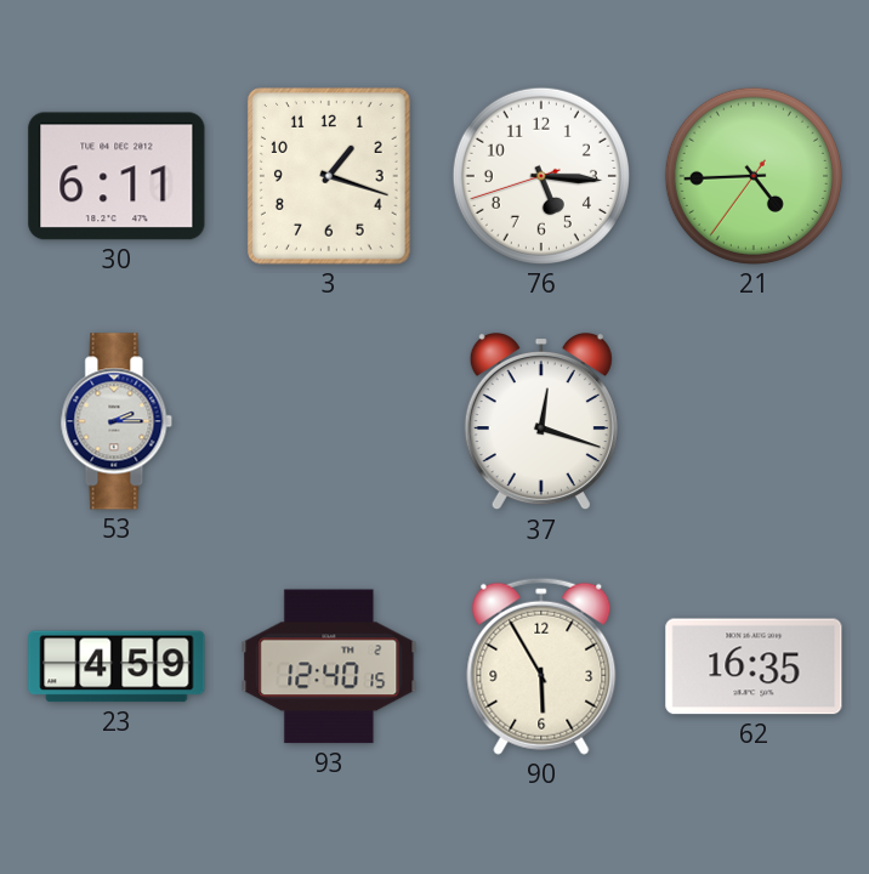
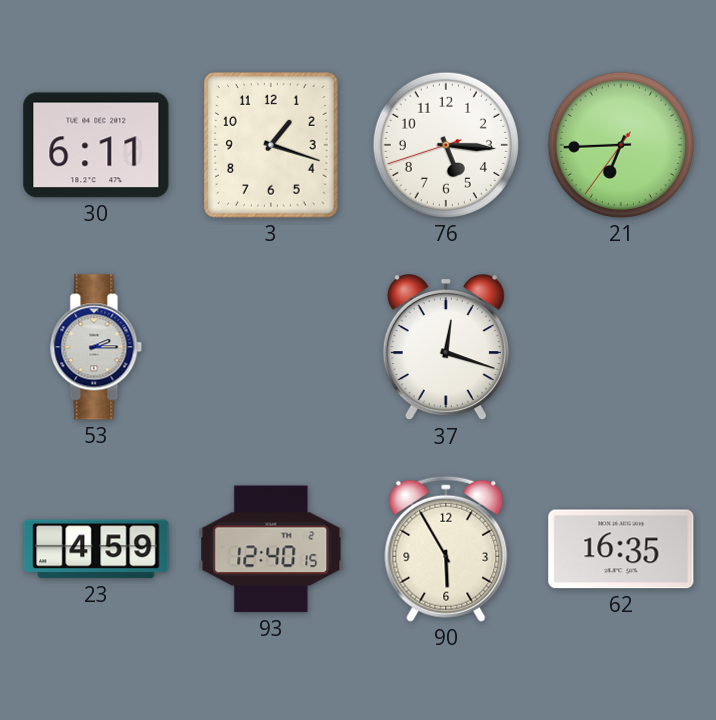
21: 4:44 -> 6:44
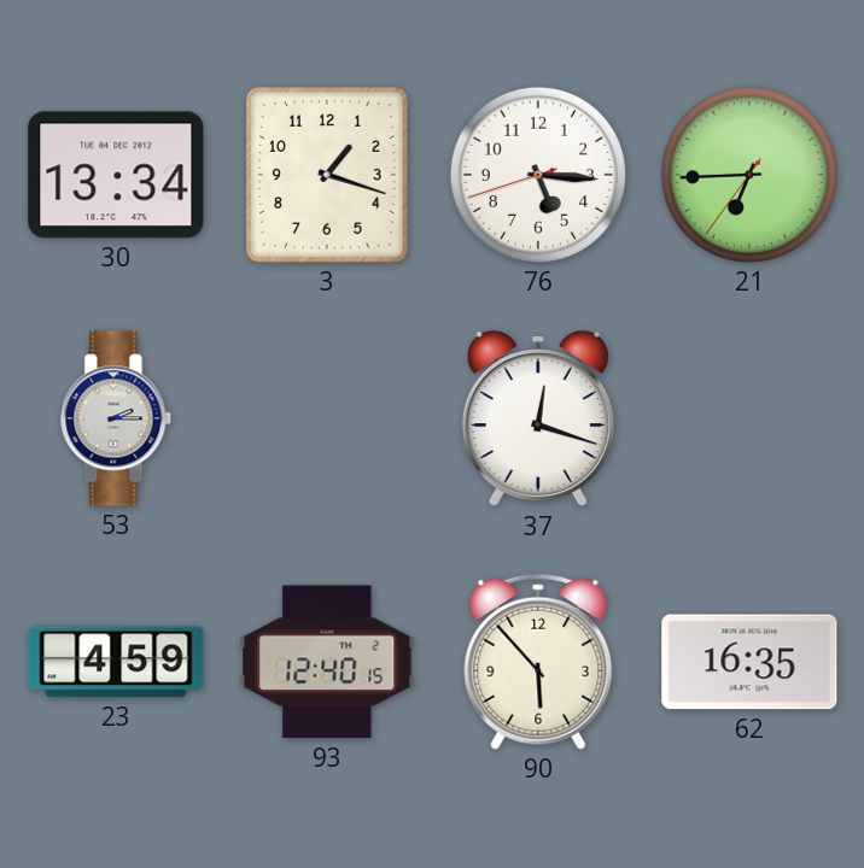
30: 6:11 -> 13:34
90: 5:55 -> 5:53
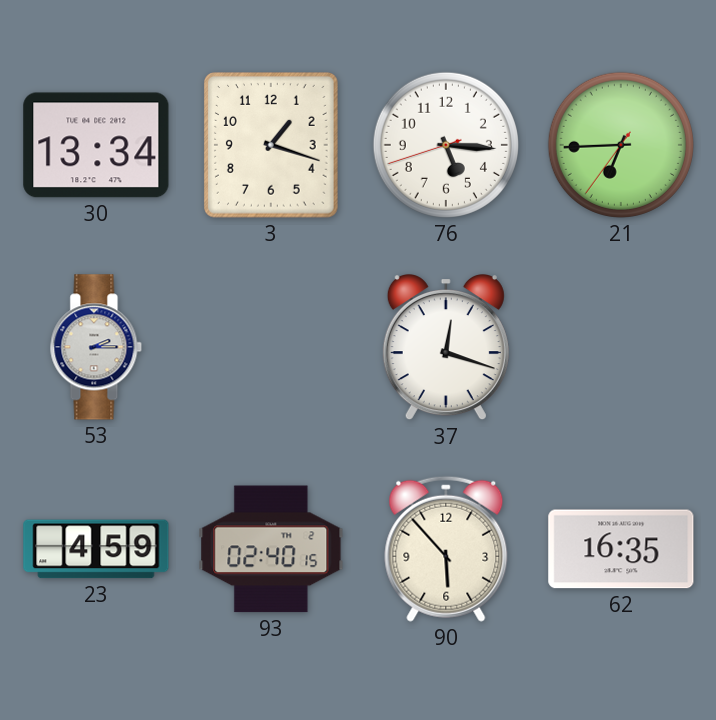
93: 12:40 -> 02:40
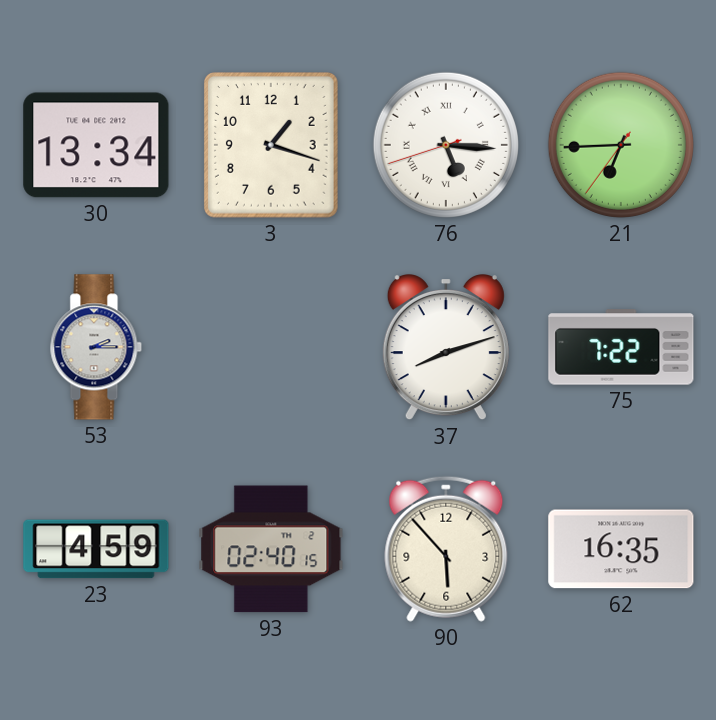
76 numerals: Arabic -> Roman
37: 12:18 -> 8:12
75: none -> 7:22
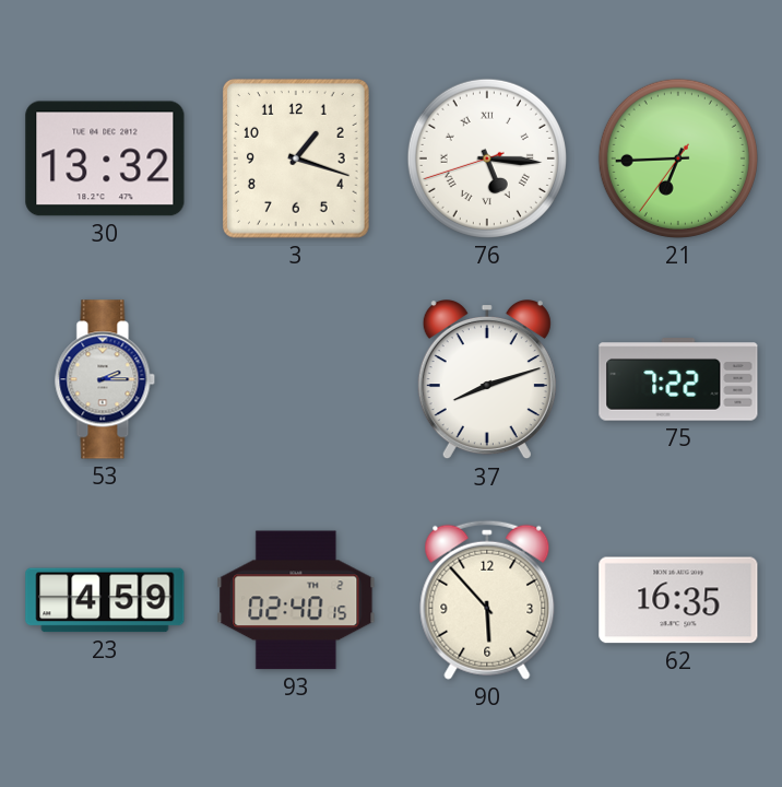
30: 13:34 -> 13:32
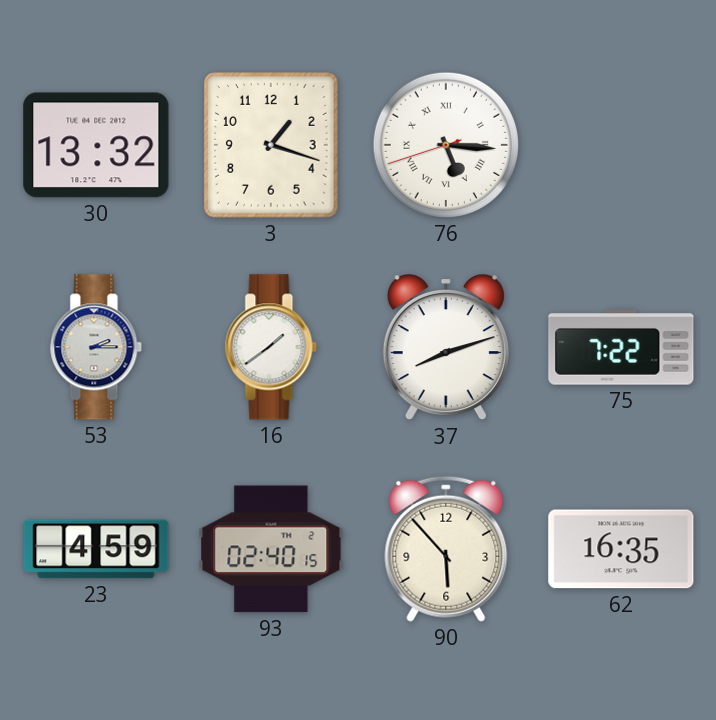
21: 6:44 -> none
16: none -> 1:39
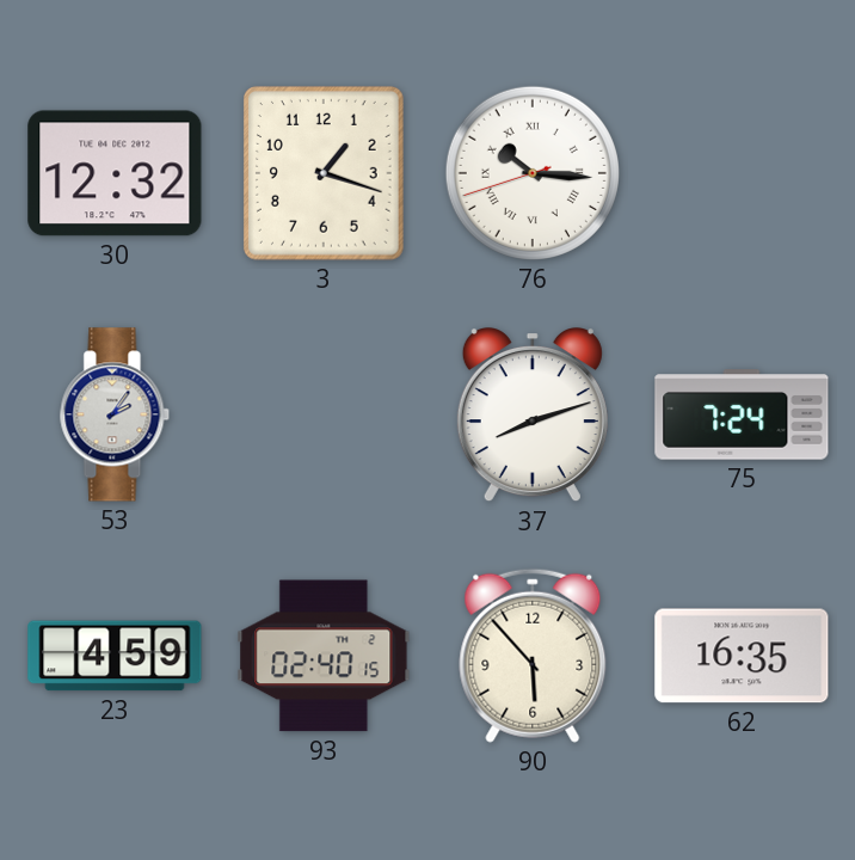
30: 13:32 -> 12:32
76: 5:15 -> 10:15
53: 2:15 -> 2:06
16: 1:39 -> none
75: 7:22 -> 7:24
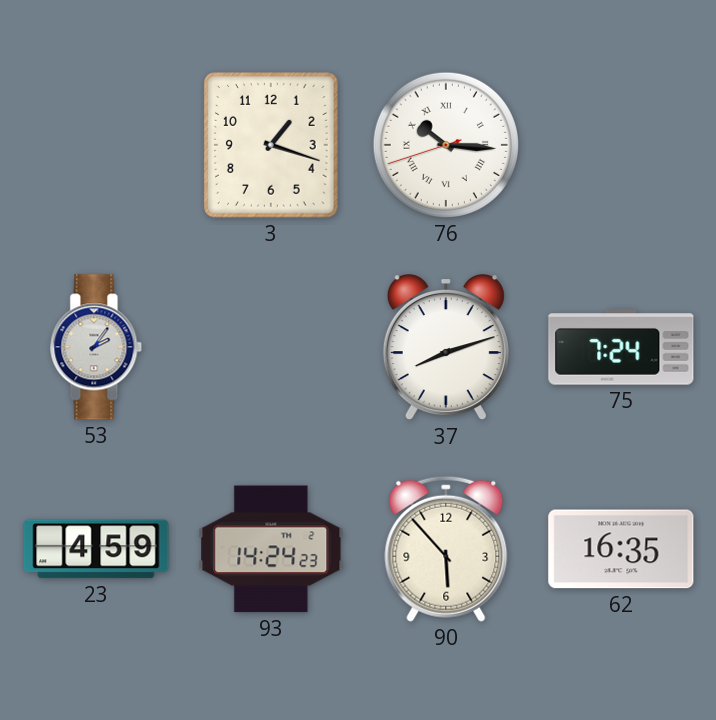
30: 12:32 -> none
93: 02:40 -> 14:24
